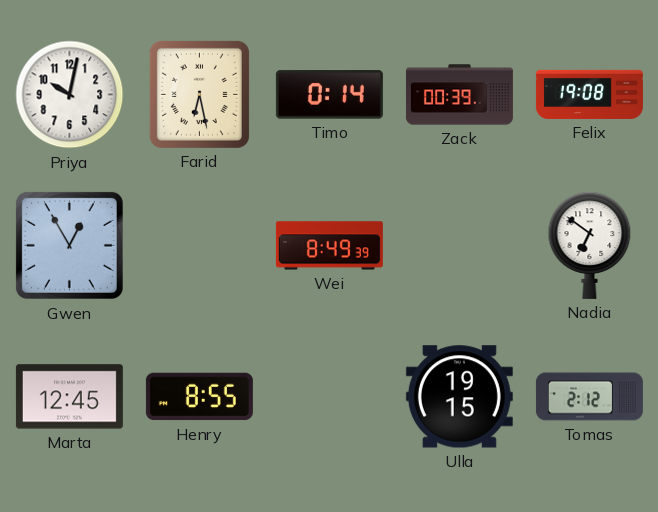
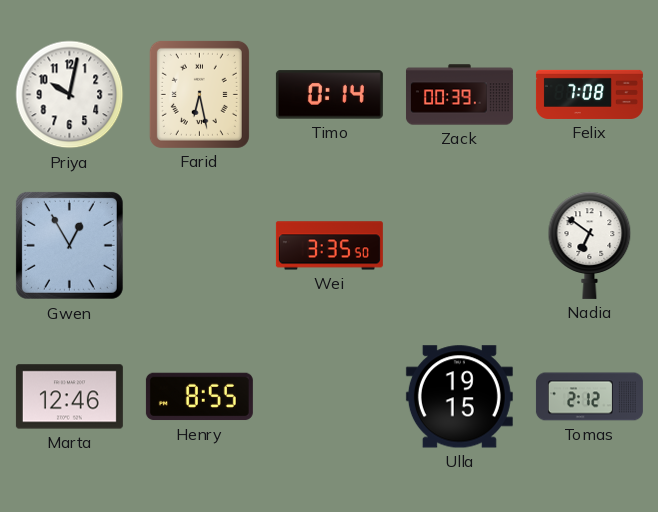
Felix: 19:08 -> 7:08
Wei: 8:49 -> 3:35
Marta: 12:45 -> 12:46
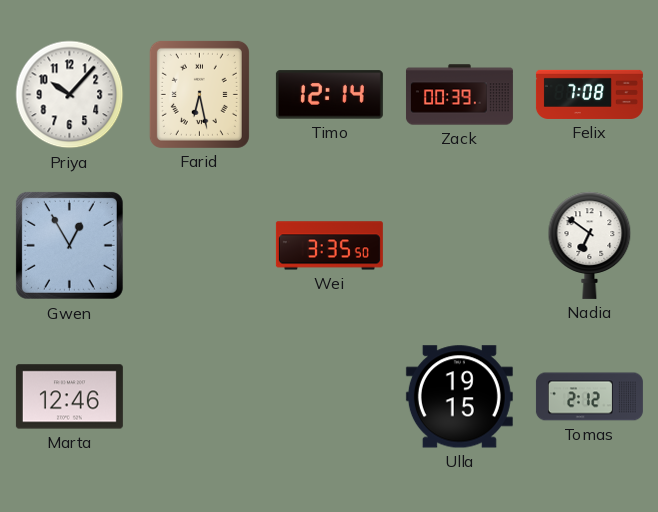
Priya: 10:02 -> 10:07
Timo: 0:14 -> 12:14
Henry: 8:55 -> none
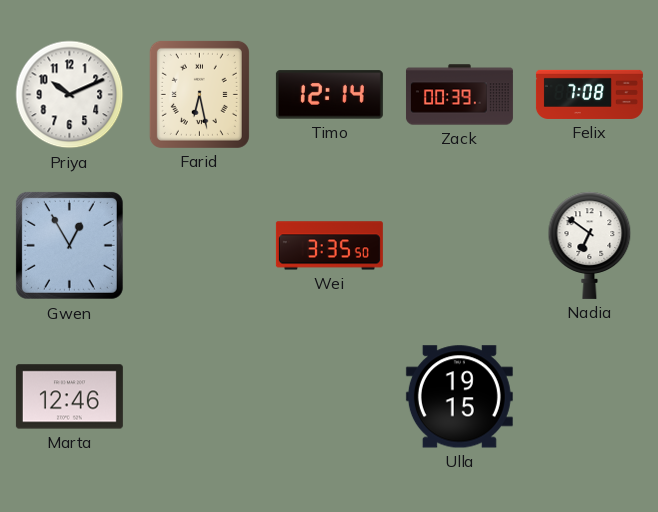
Priya: 10:07 -> 10:11
Tomas: 2:12 -> none
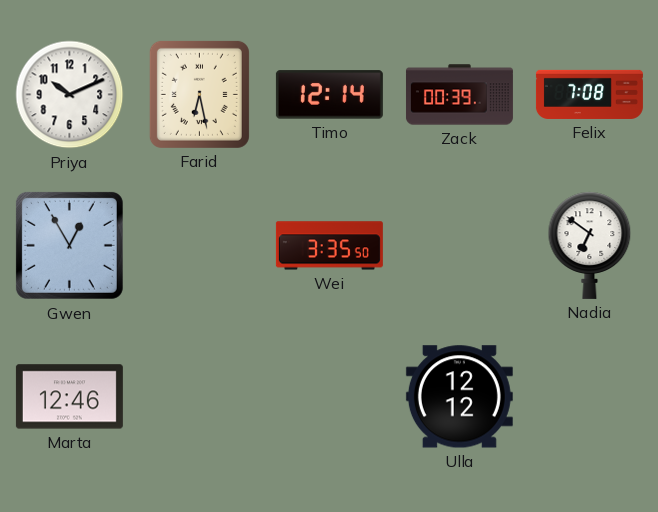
Ulla: 19:15 -> 12:12
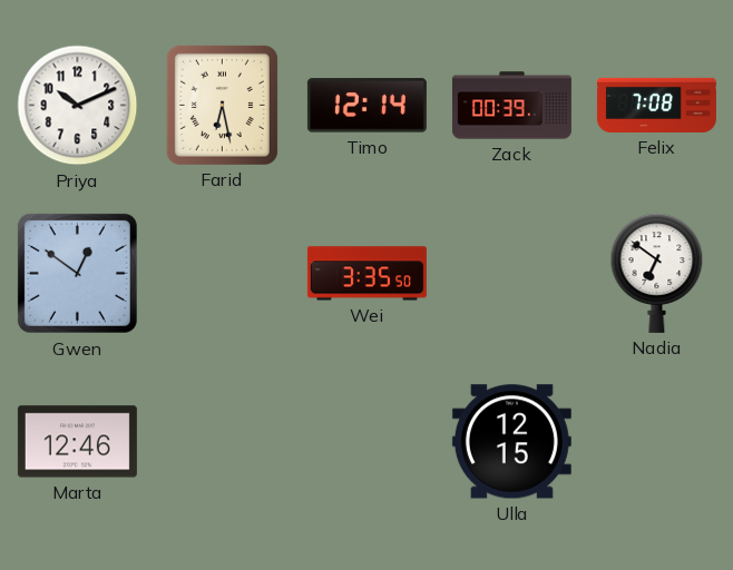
Gwen: 12:55 -> 12:51
Ulla: 12:12 -> 12:15
